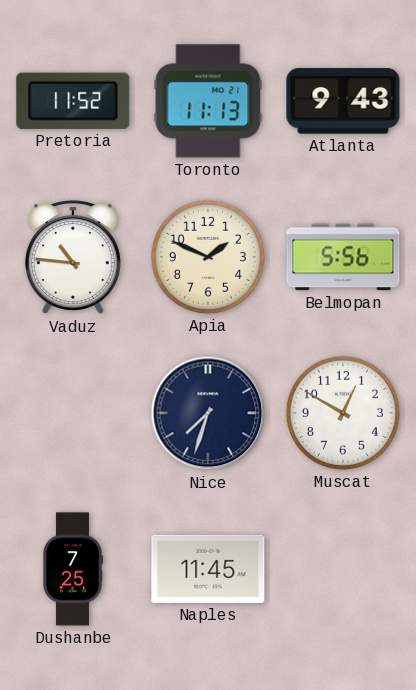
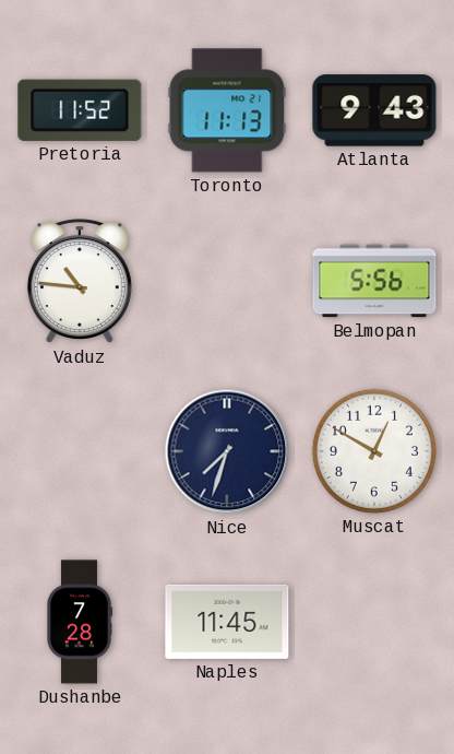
Apia: 1:49 -> none
Dushanbe: 7:25 -> 7:28
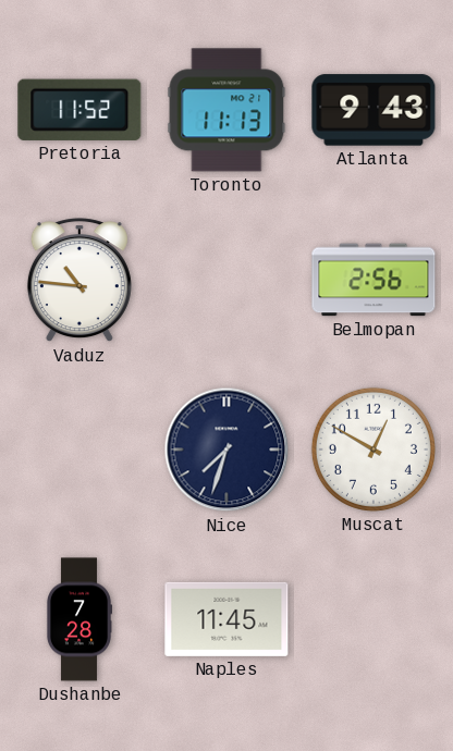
Belmopan: 5:56 -> 2:56
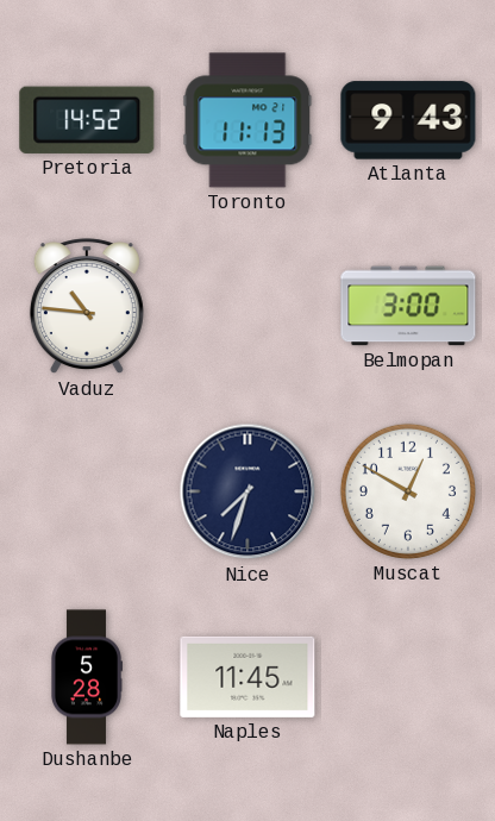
Pretoria: 11:52 -> 14:52
Belmopan: 2:56 -> 3:00
Dushanbe: 7:28 -> 5:28
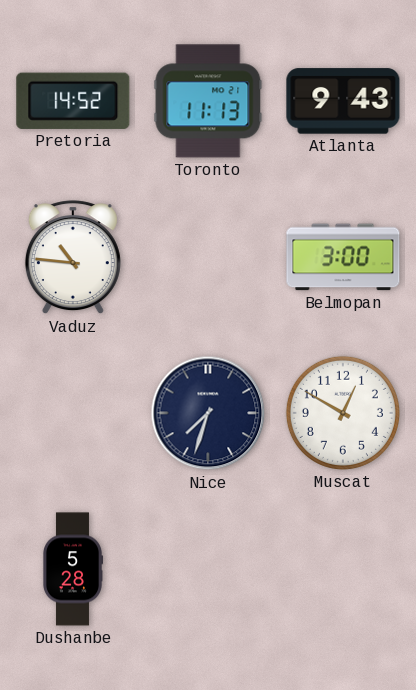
Naples: 11:45 -> none
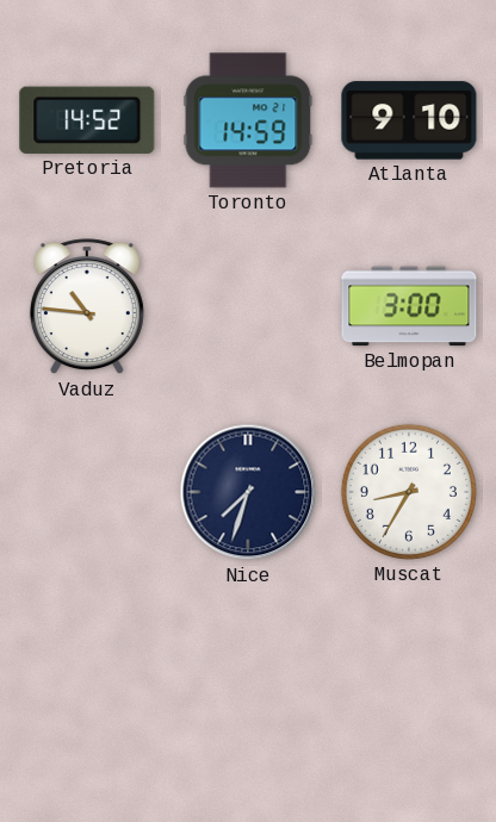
Toronto: 11:13 -> 14:59
Atlanta: 9:43 -> 9:10
Muscat: 12:50 -> 8:35
Dushanbe: 5:28 -> none
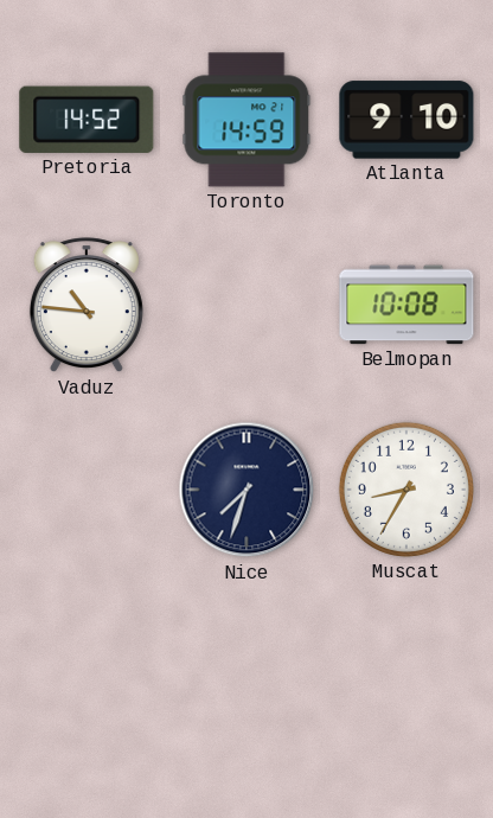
Belmopan: 3:00 -> 10:08
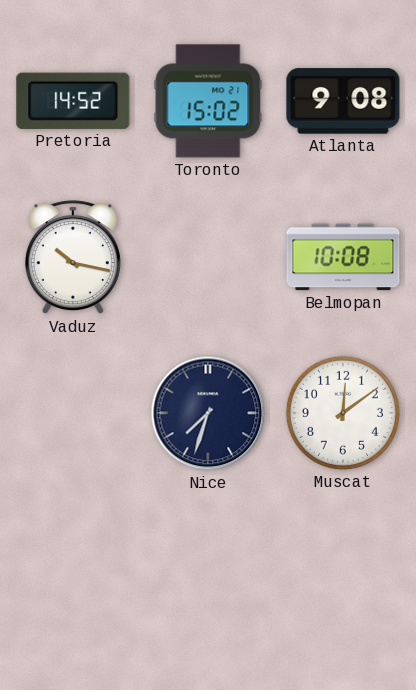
Toronto: 14:59 -> 15:02
Atlanta: 9:10 -> 9:08
Vaduz: 10:46 -> 10:17
Muscat: 8:35 -> 12:09
